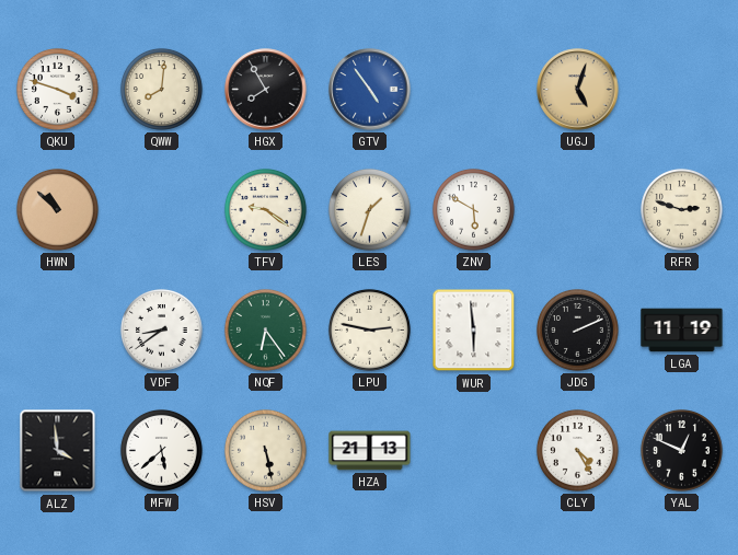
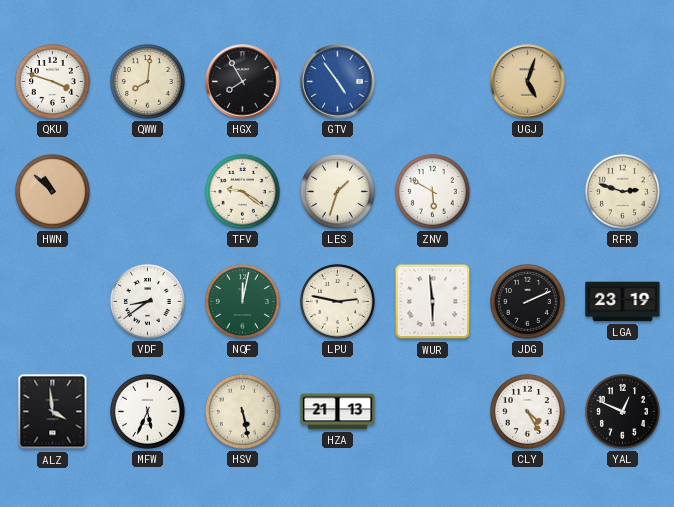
NQF: 6:24 -> 12:02
LGA: 11:19 -> 23:19
MFW: 5:38 -> 5:34
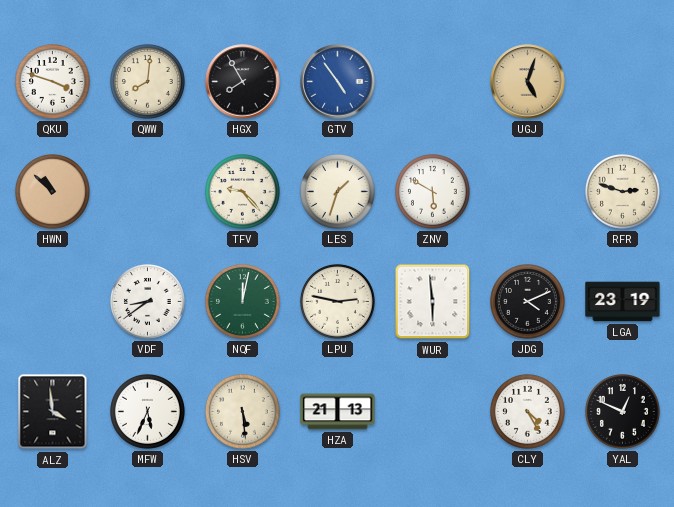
TFV: 9:21 -> 9:23
JDG: 2:11 -> 4:11
HSV: 5:28 -> 5:29
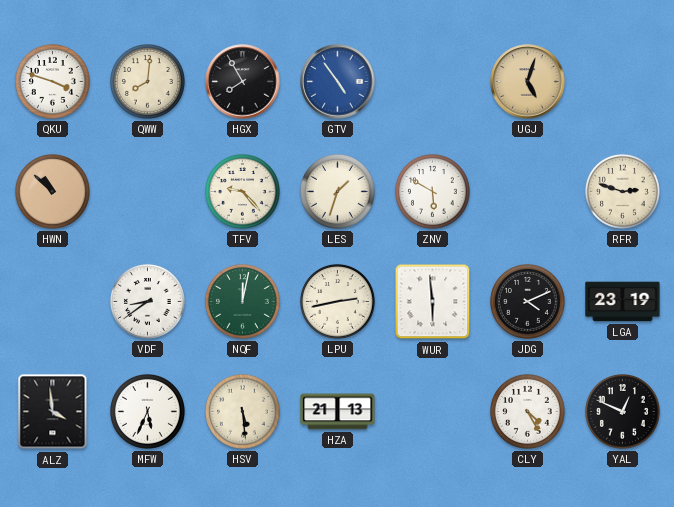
LPU: 2:47 -> 2:43
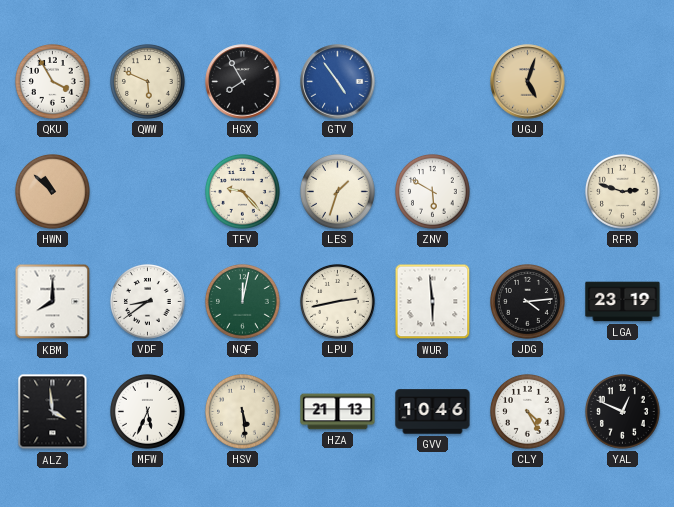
QKU: 3:48 -> 3:55
QWW: 8:01 -> 5:49
KBM: none -> 8:00
JDG: 4:11 -> 4:14
GVV: none -> 10:46
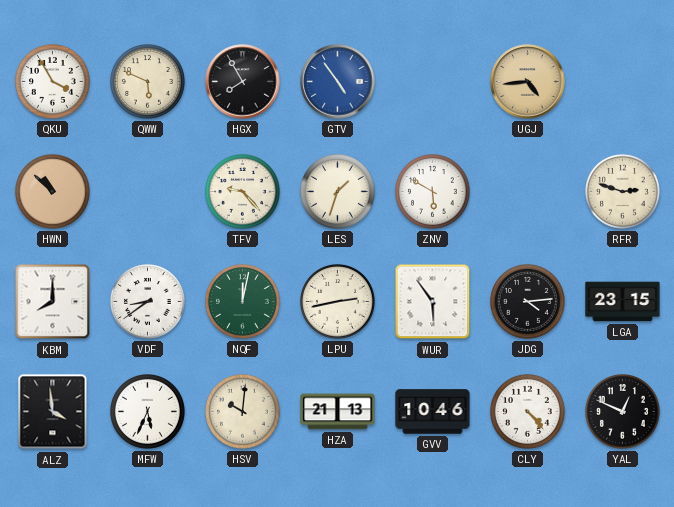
UGJ: 5:03 -> 4:44
WUR: 5:59 -> 5:54
LGA: 23:19 -> 23:15
HSV: 5:29 -> 10:01
CLY: 4:25 -> 4:23
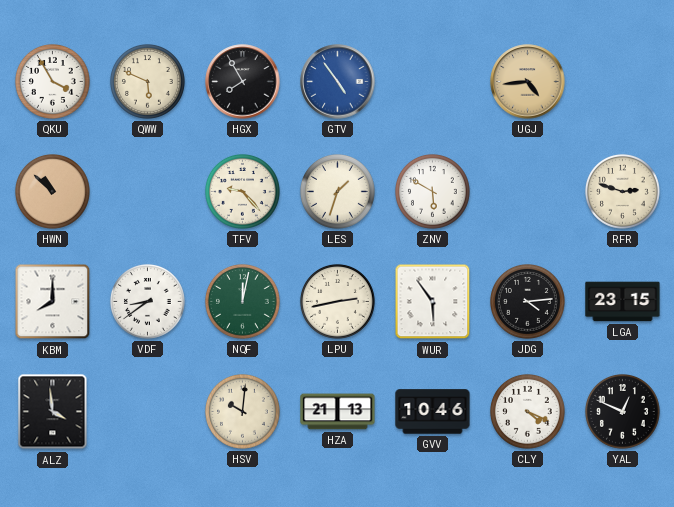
MFW: 5:34 -> none
CLY: 4:23 -> 4:19
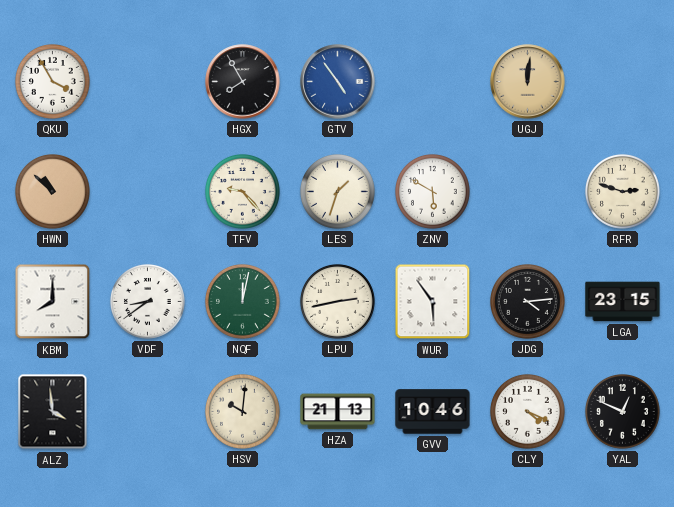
QWW: 5:49 -> none
UGJ: 4:44 -> 12:01
